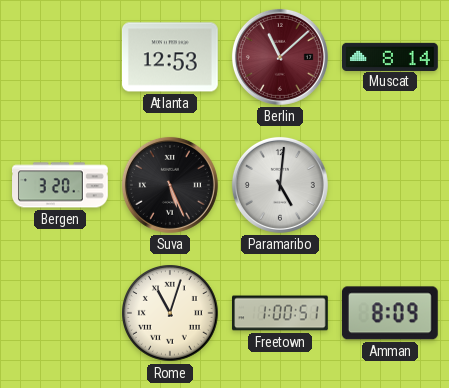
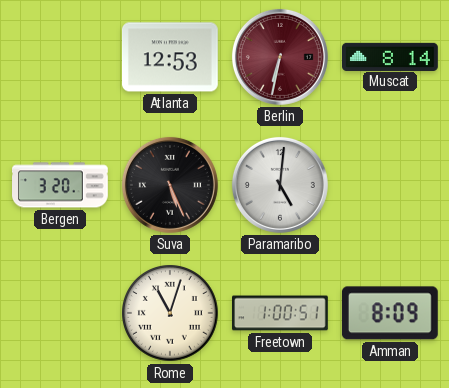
Berlin: 11:08 -> 6:32
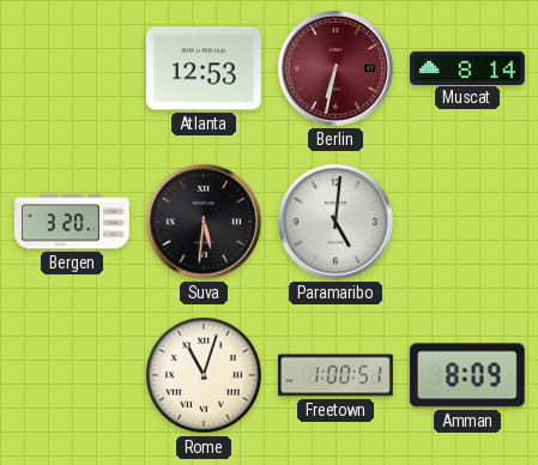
Suva: 5:26 -> 5:31
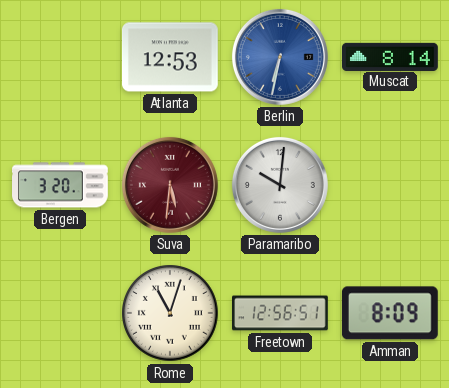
Berlin dial: burgundy -> blue
Suva dial: black -> burgundy
Paramaribo: 5:01 -> 10:01
Freetown: 1:00 -> 12:56
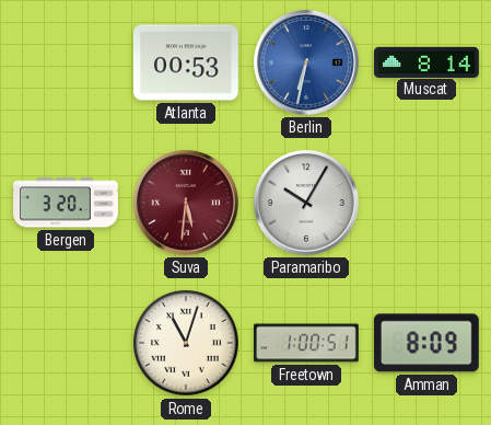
Atlanta: 12:53 -> 00:53
Paramaribo: 10:01 -> 10:05
Freetown: 12:56 -> 1:00
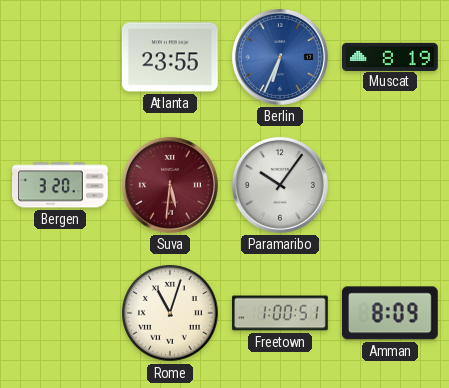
Atlanta: 00:53 -> 23:55
Berlin: 6:32 -> 6:34
Muscat: 8:14 -> 8:19
Paramaribo: 10:05 -> 10:06
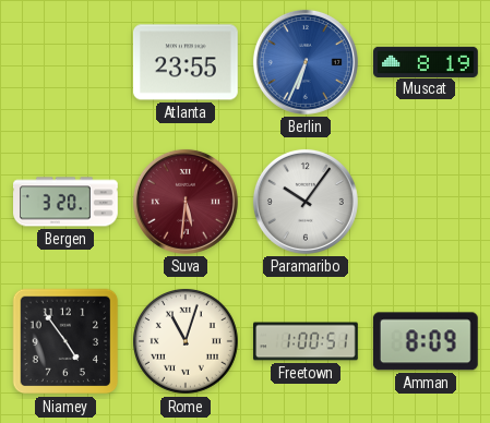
Niamey: none -> 4:54
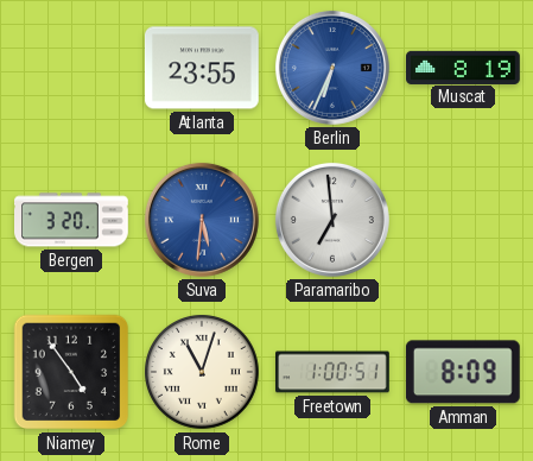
Suva dial: burgundy -> blue
Paramaribo: 10:06 -> 6:59
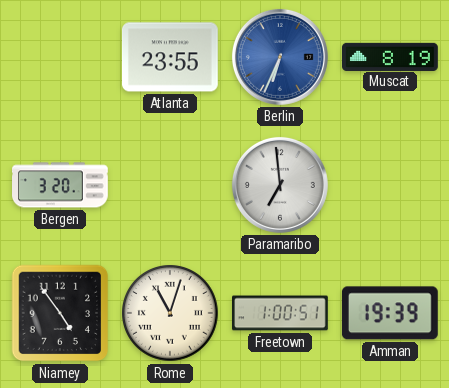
Suva: 5:31 -> none
Amman: 8:09 -> 19:39
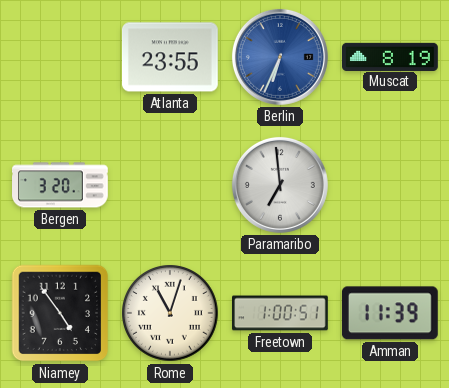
Amman: 19:39 -> 11:39
